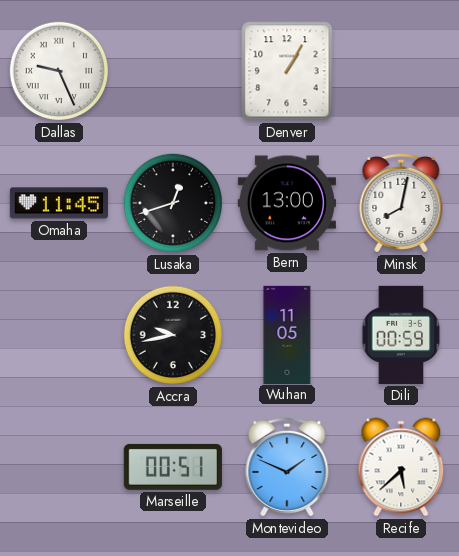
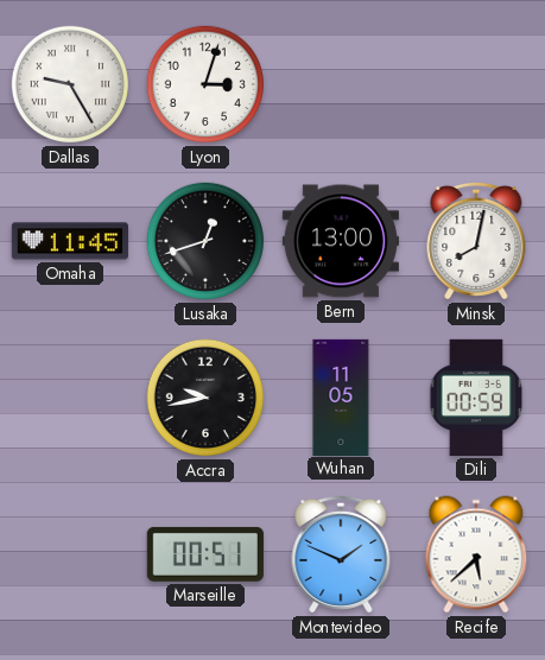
Dallas: 9:26 -> 9:25
Lyon: none -> 3:03
Denver: 1:05 -> none
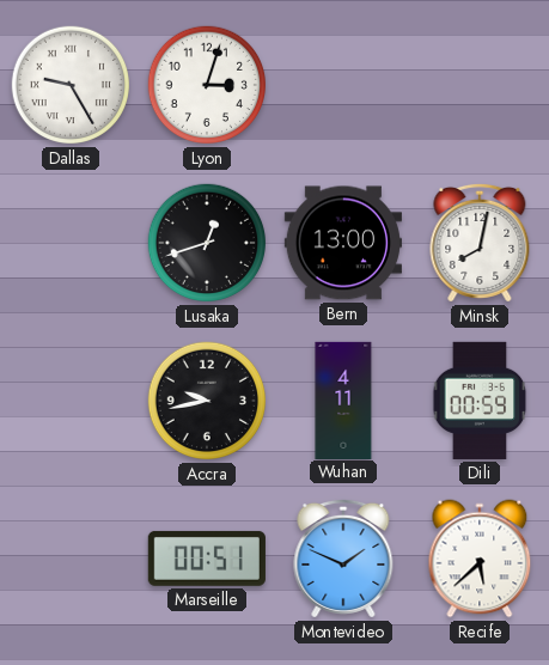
Omaha: 11:45 -> none
Wuhan: 11:05 -> 4:11
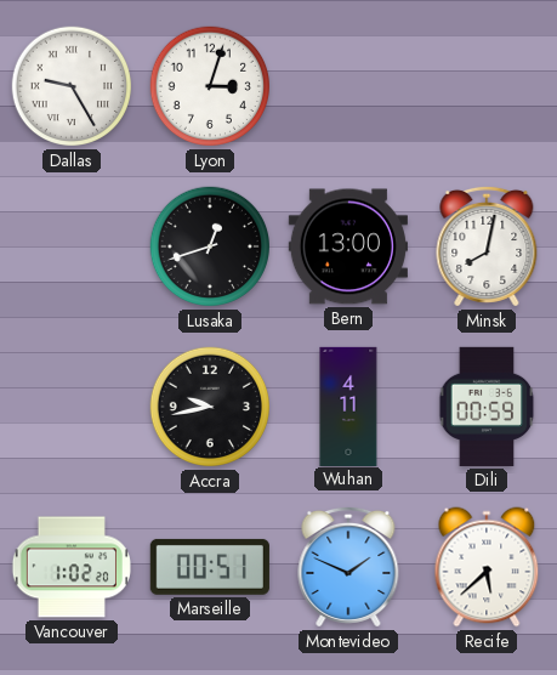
Vancouver: none -> 1:02
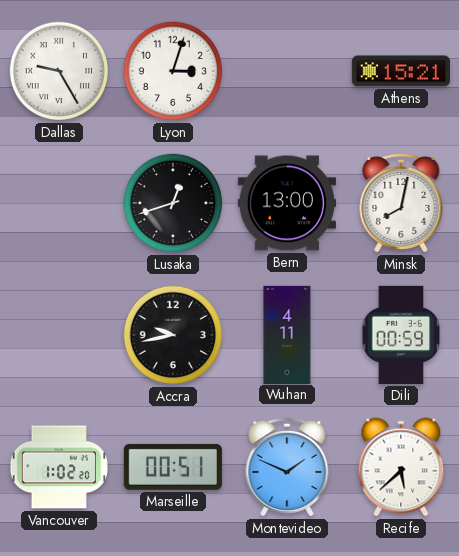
Athens: none -> 15:21
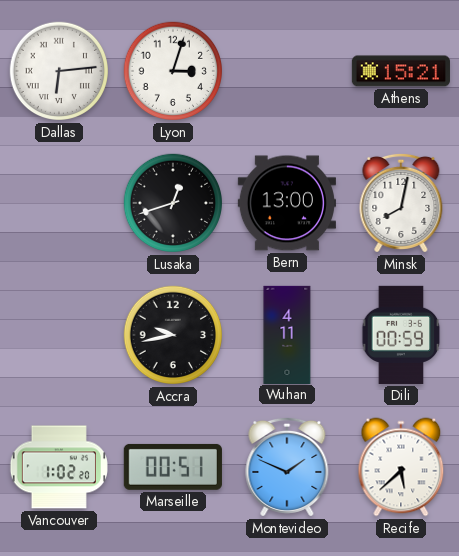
Dallas: 9:25 -> 6:14
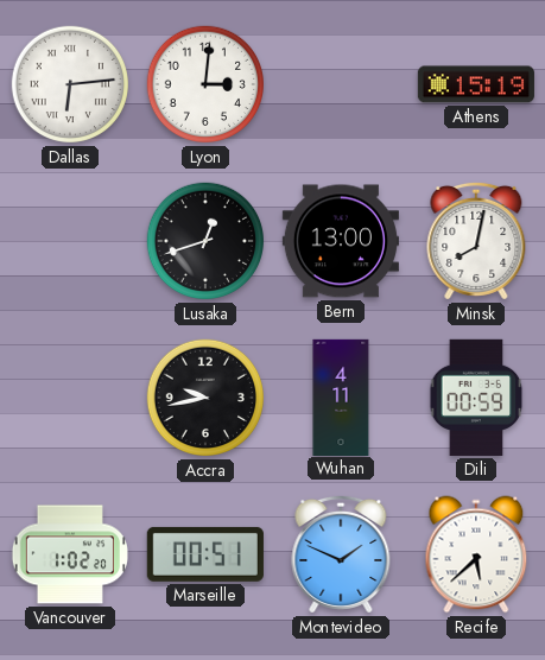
Lyon: 3:03 -> 3:01
Athens: 15:21 -> 15:19
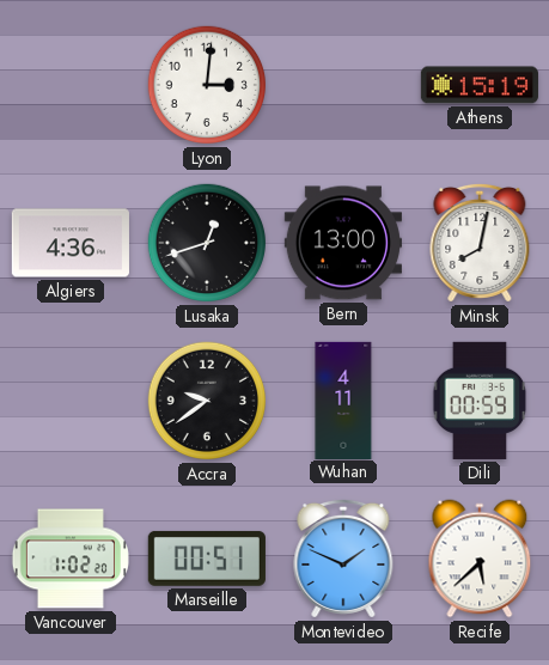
Dallas: 6:14 -> none
Algiers: none -> 4:36
Accra: 9:43 -> 9:39
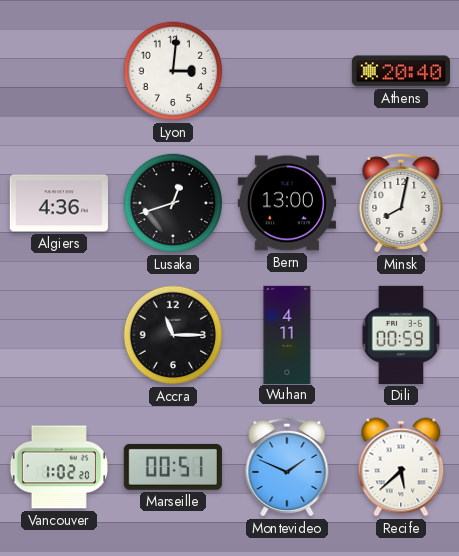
Athens: 15:19 -> 20:40
Accra: 9:39 -> 11:15
